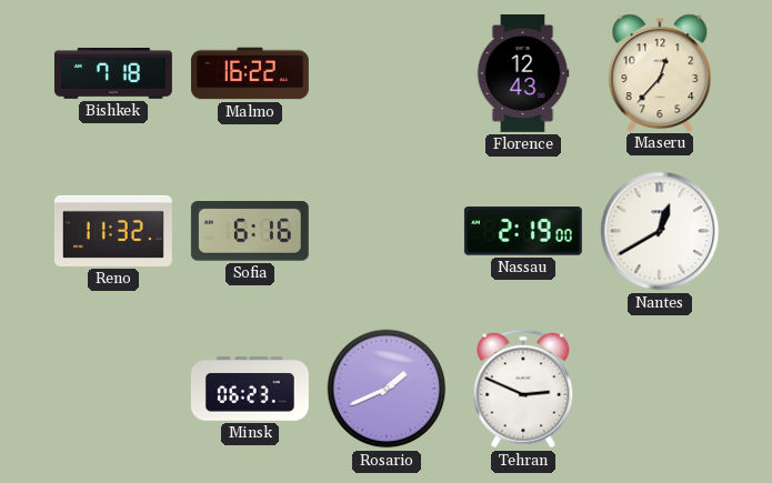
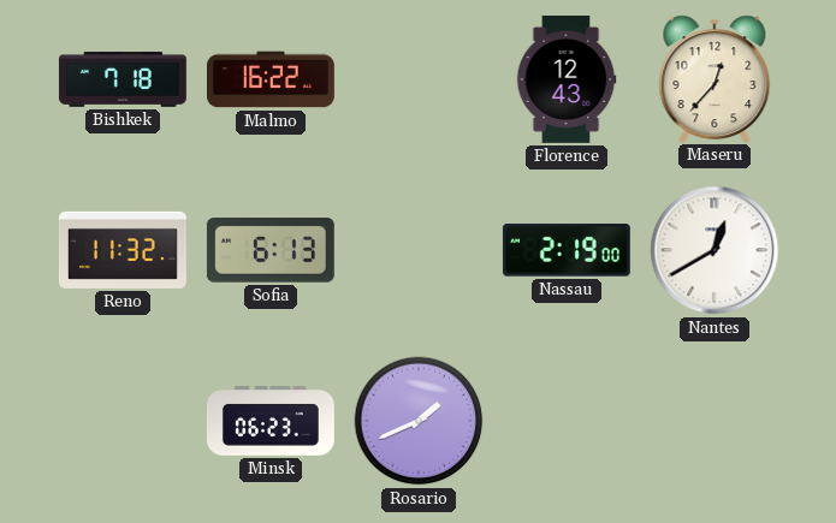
Sofia: 6:16 -> 6:13
Tehran: 2:49 -> none
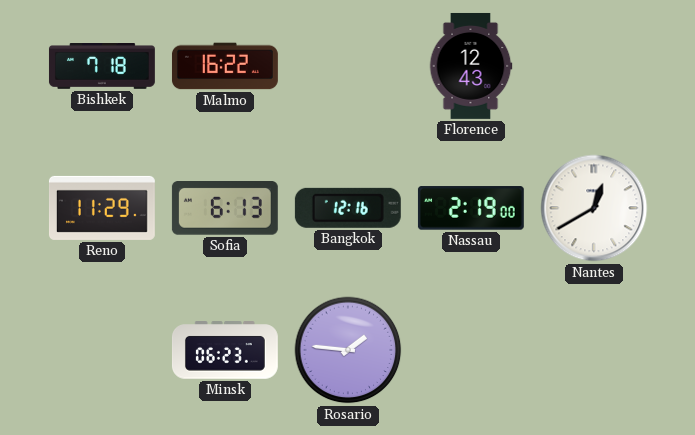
Maseru: 12:37 -> none
Reno: 11:32 -> 11:29
Bangkok: none -> 12:16
Rosario: 1:41 -> 1:46
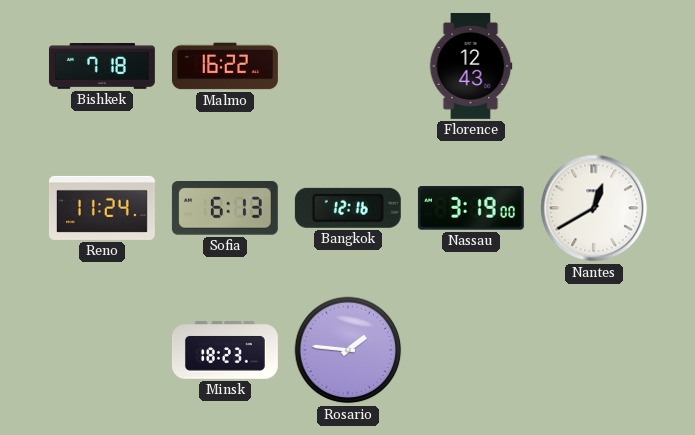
Reno: 11:29 -> 11:24
Nassau: 2:19 -> 3:19
Minsk: 06:23 -> 18:23
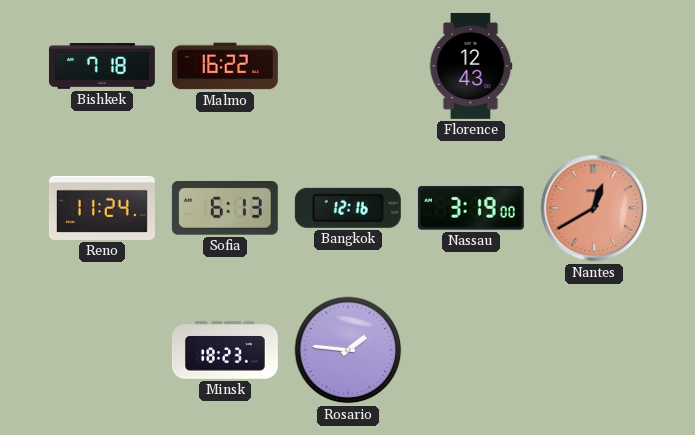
Nantes dial: white -> salmon
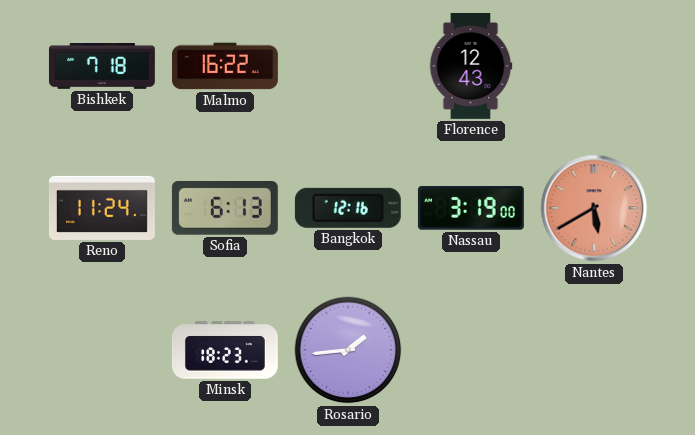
Nantes: 12:40 -> 5:40
Rosario: 1:46 -> 1:44
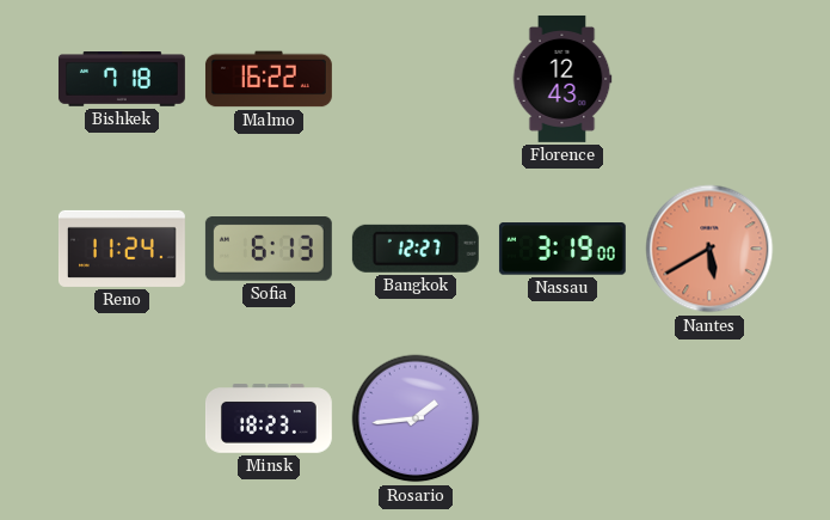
Bangkok: 12:16 -> 12:27
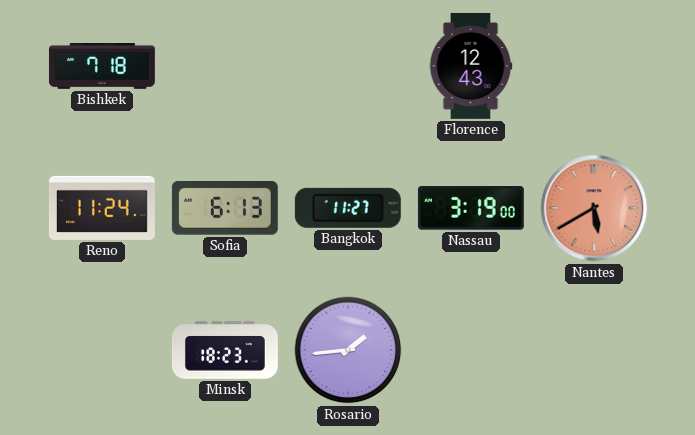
Malmo: 16:22 -> none
Bangkok: 12:27 -> 11:27
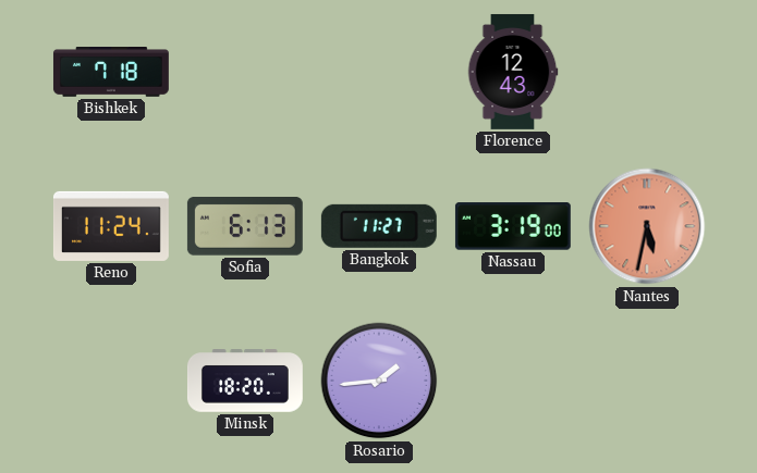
Nantes: 5:40 -> 5:32
Minsk: 18:23 -> 18:20
